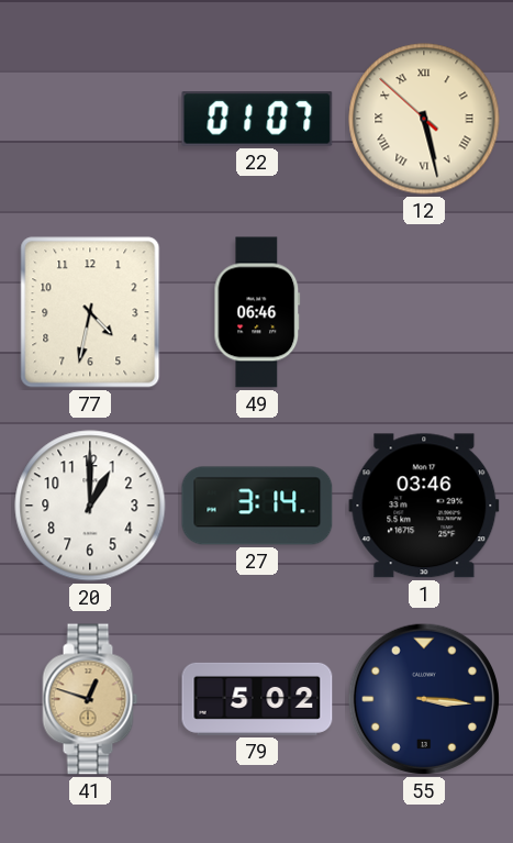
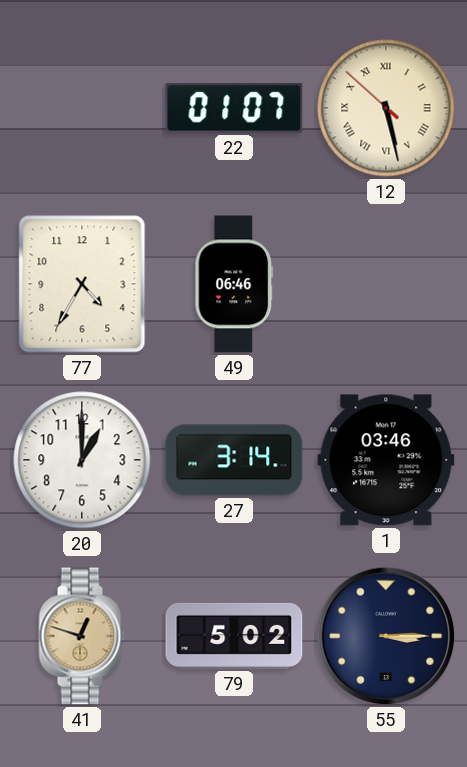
77: 4:32 -> 4:35
55: 3:16 -> 3:15
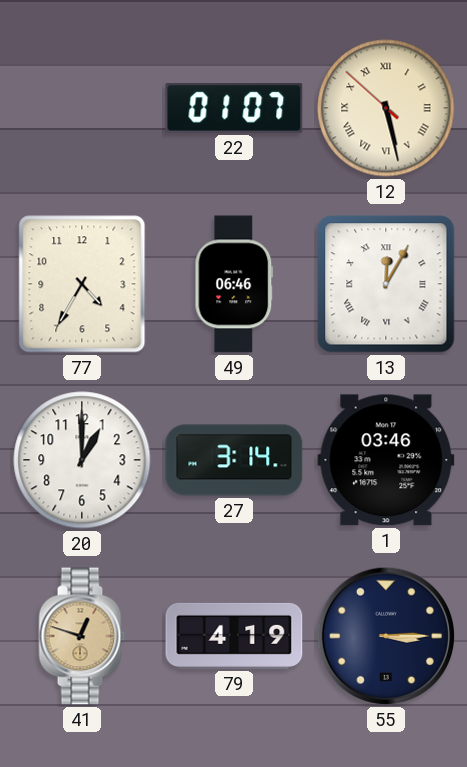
13: none -> 12:05
79: 5:02 -> 4:19
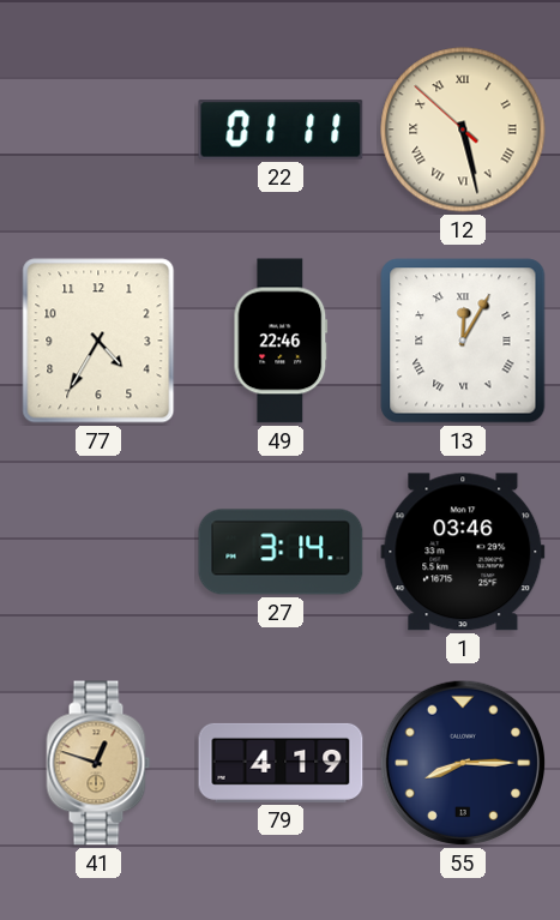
22: 01:07 -> 01:11
49: 06:46 -> 22:46
20: 1:00 -> none
55: 3:15 -> 8:15
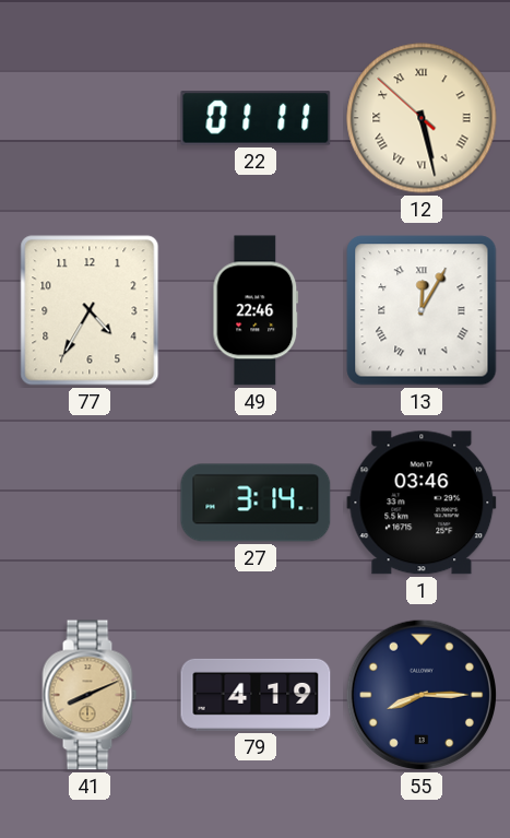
41: 12:48 -> 8:11
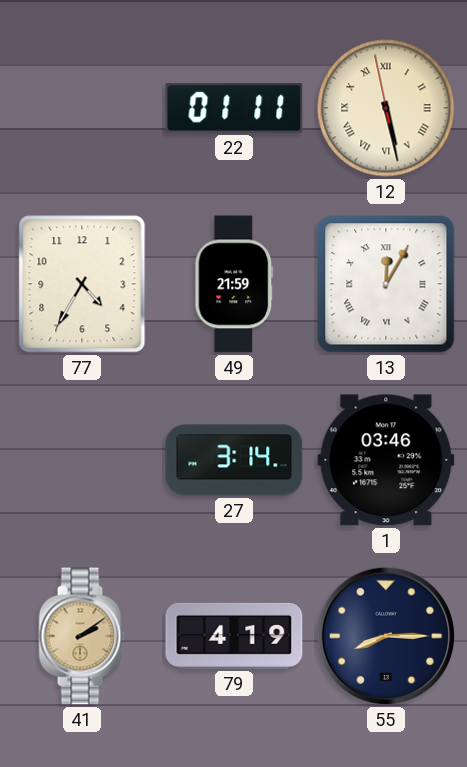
12: 5:27:52 -> 5:27:58
49: 22:46 -> 21:59
41: 8:11 -> 2:09
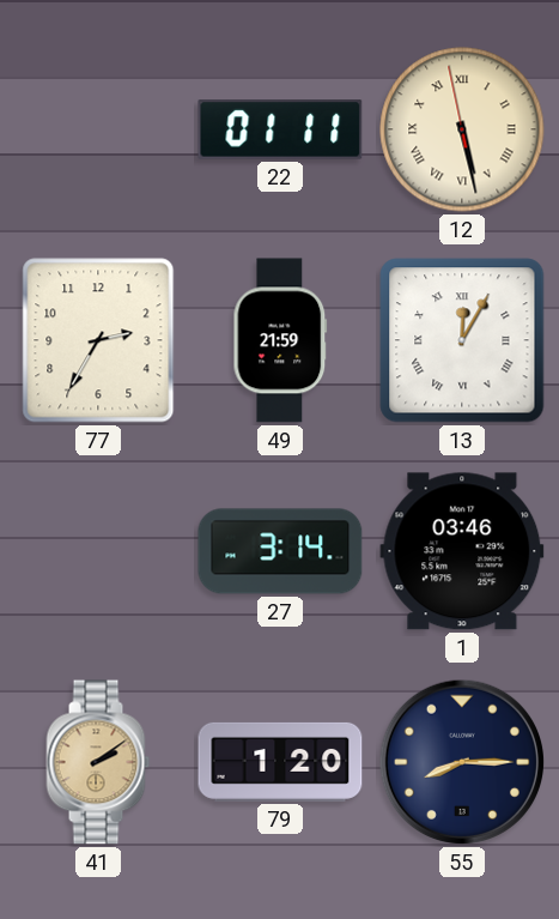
77: 4:35 -> 2:35
79: 4:19 -> 1:20
